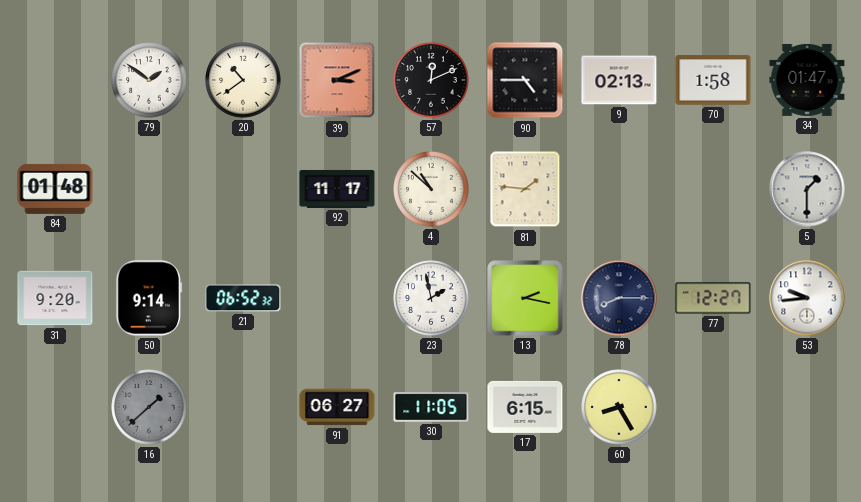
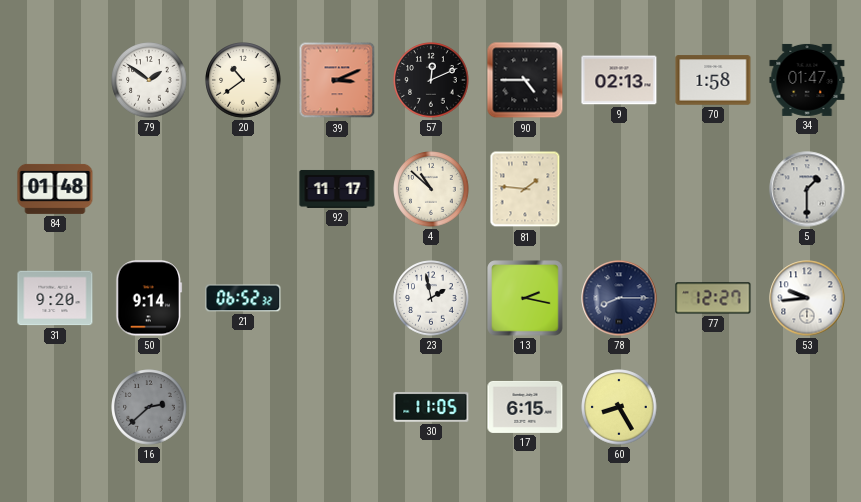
16: 1:38 -> 2:38
91: 06:27 -> none
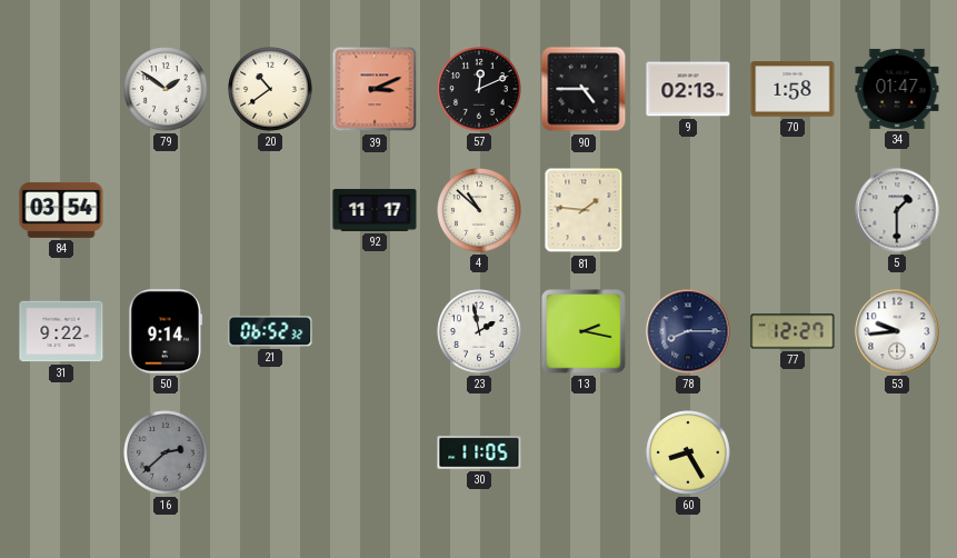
84: 01:48 -> 03:54
31: 9:20 -> 9:22
17: 6:15 -> none
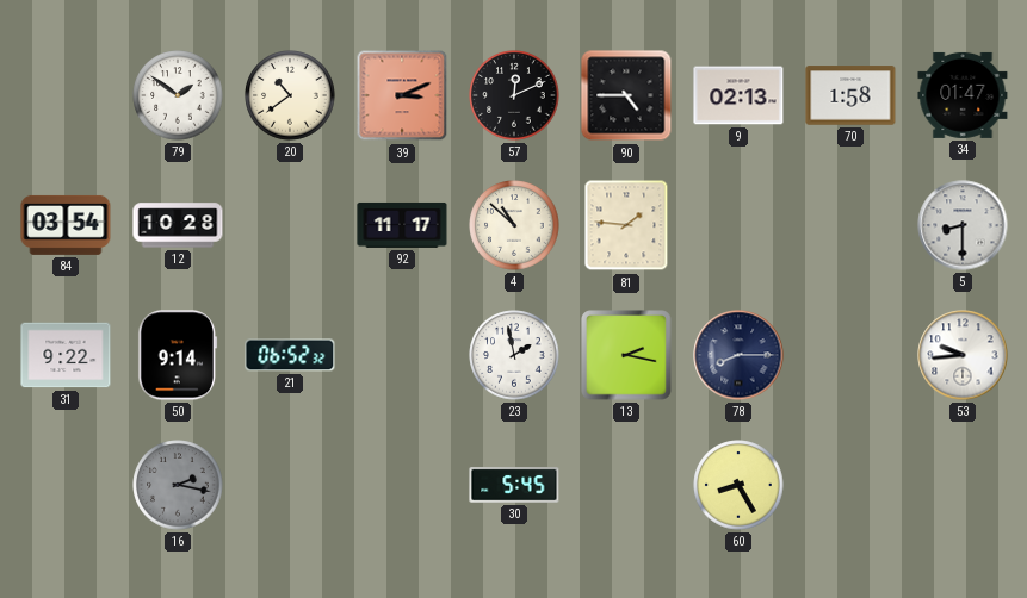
12: none -> 10:28
5: 1:30 -> 8:30
77: 12:27 -> none
16: 2:38 -> 2:17
30: 11:05 -> 5:45
